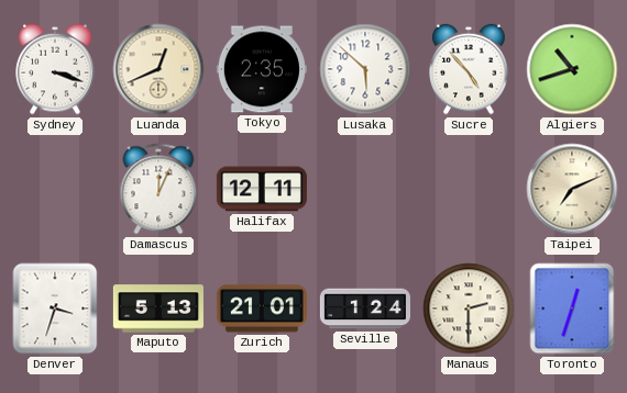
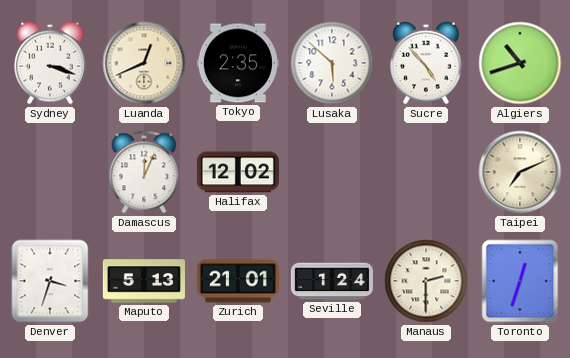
Halifax: 12:11 -> 12:02
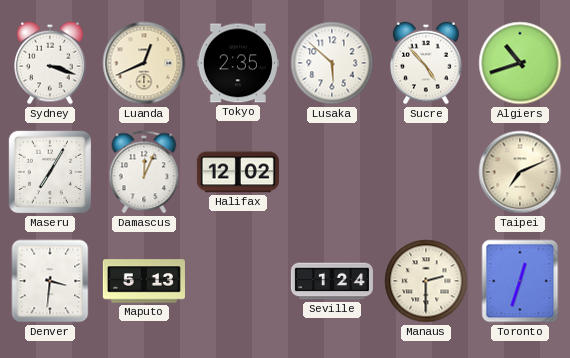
Maseru: none -> 7:05
Denver: 3:33 -> 3:31
Zurich: 21:01 -> none
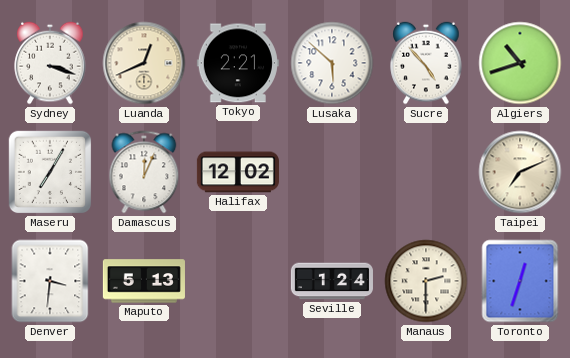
Tokyo: 2:35 -> 2:21
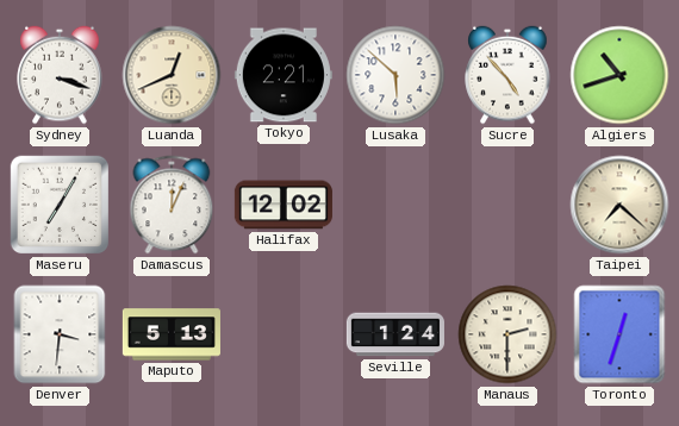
Taipei: 7:11 -> 7:22
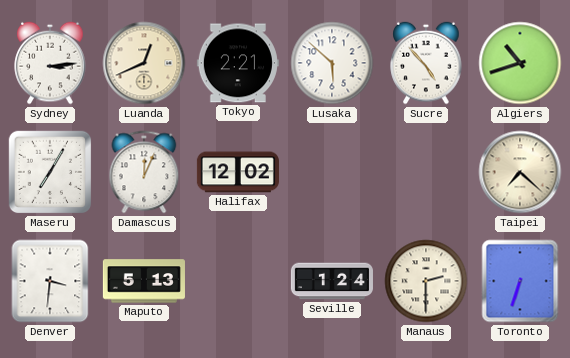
Sydney: 3:18 -> 3:14
Toronto: 12:33 -> 6:33
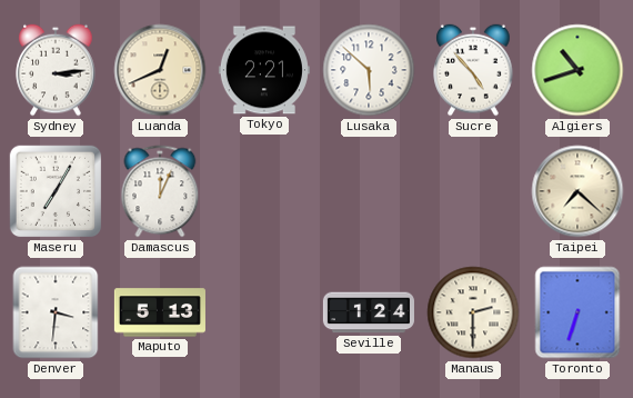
Halifax: 12:02 -> none
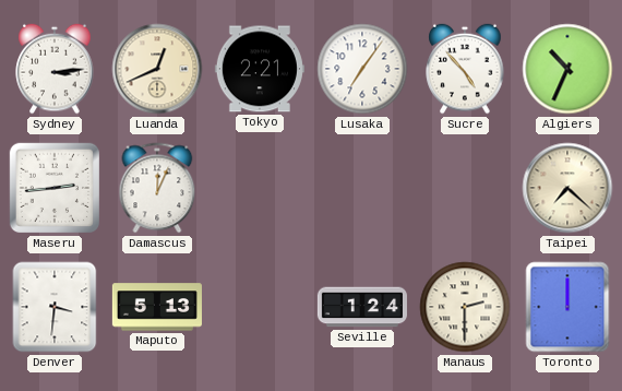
Lusaka: 5:52 -> 7:06
Algiers: 10:42 -> 10:34
Maseru: 7:05 -> 2:44
Toronto: 6:33 -> 12:00
